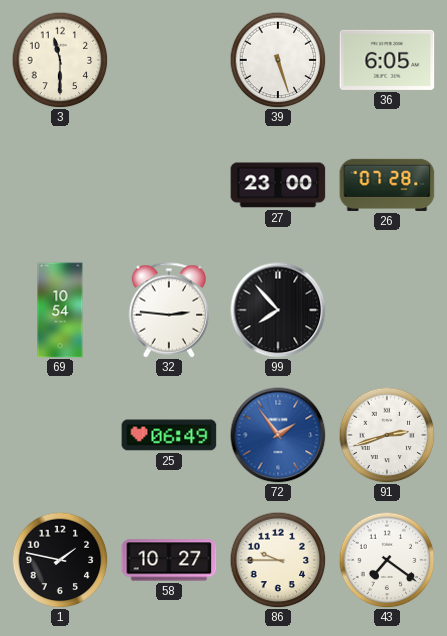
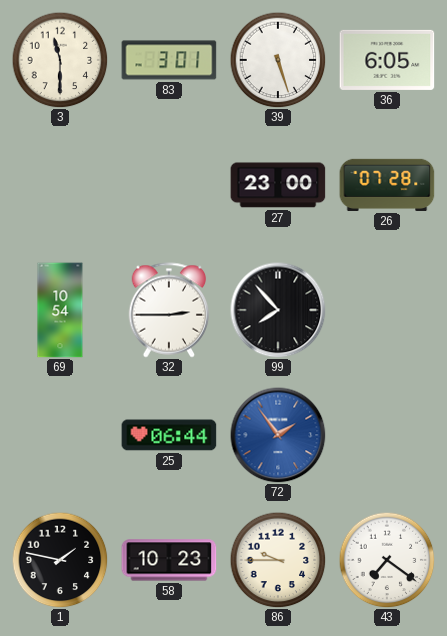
83: none -> 3:01
32: 2:46 -> 2:45
25: 06:49 -> 06:44
91: 2:42 -> none
58: 10:27 -> 10:23
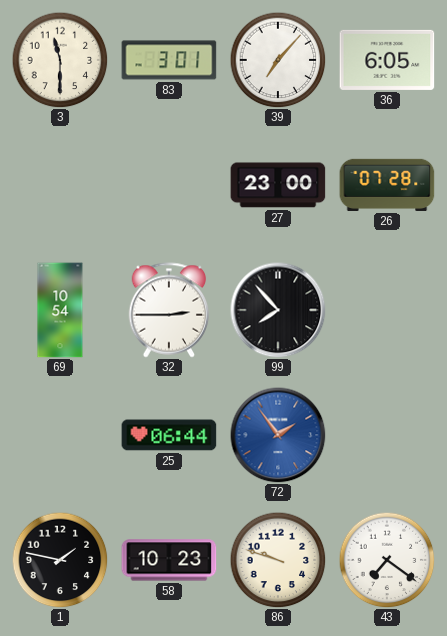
39: 5:27 -> 7:07
86: 9:45 -> 9:48
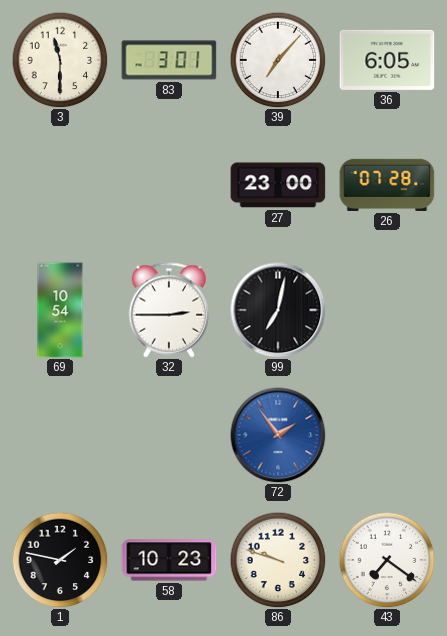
99: 7:53 -> 7:02
25: 06:44 -> none
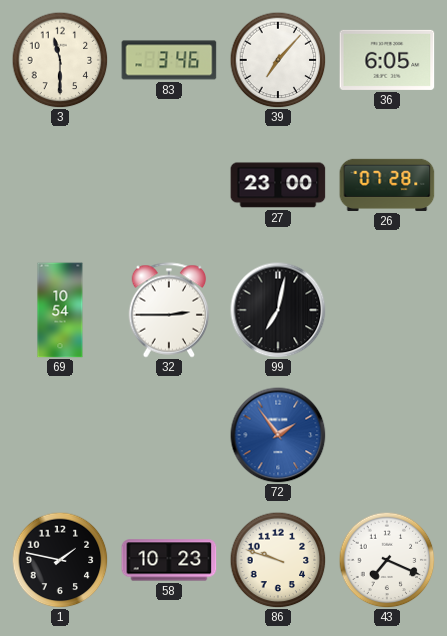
83: 3:01 -> 3:46
43: 7:21 -> 7:19
